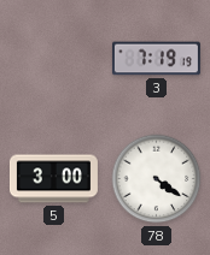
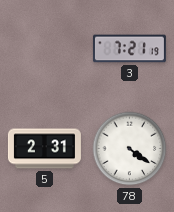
3: 7:19 -> 7:21
5: 3:00 -> 2:31
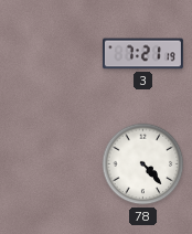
5: 2:31 -> none
78: 4:21 -> 4:23
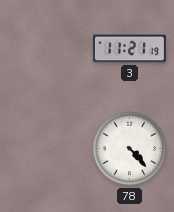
3: 7:21 -> 11:21
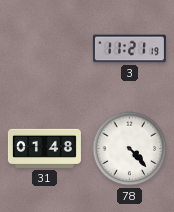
31: none -> 01:48
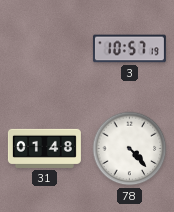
3: 11:21 -> 10:57
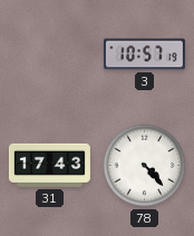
31: 01:48 -> 17:43
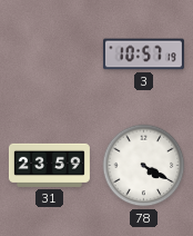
31: 17:43 -> 23:59
78: 4:23 -> 4:20
